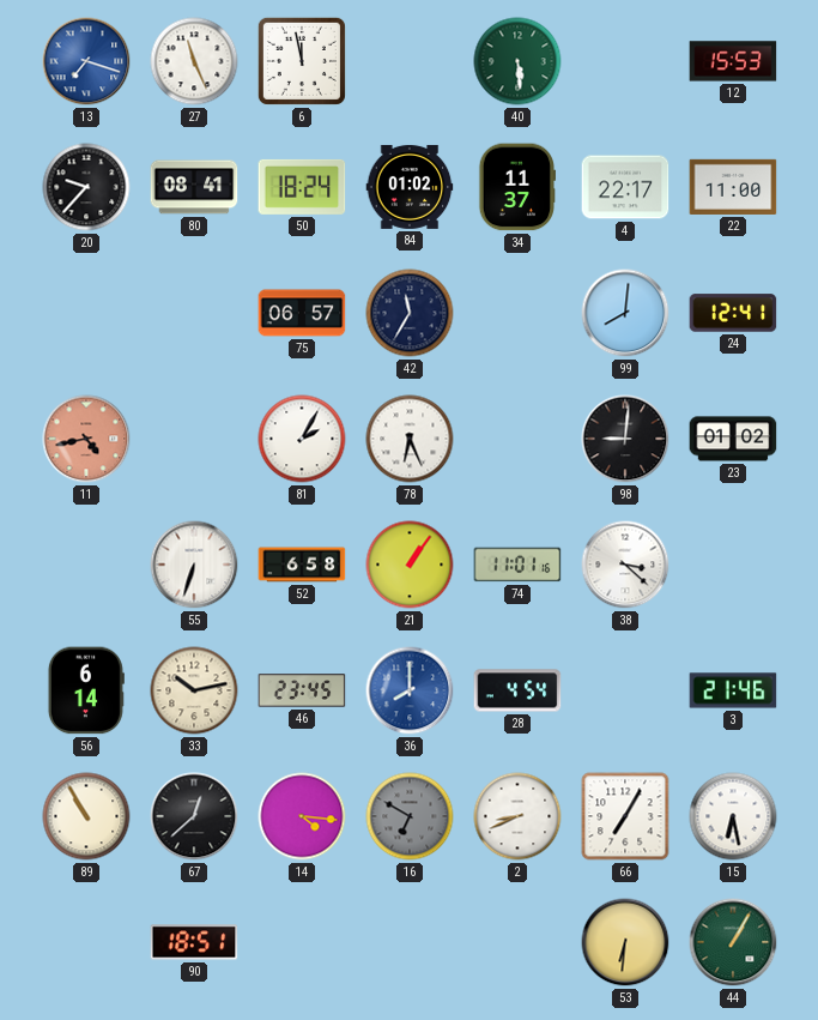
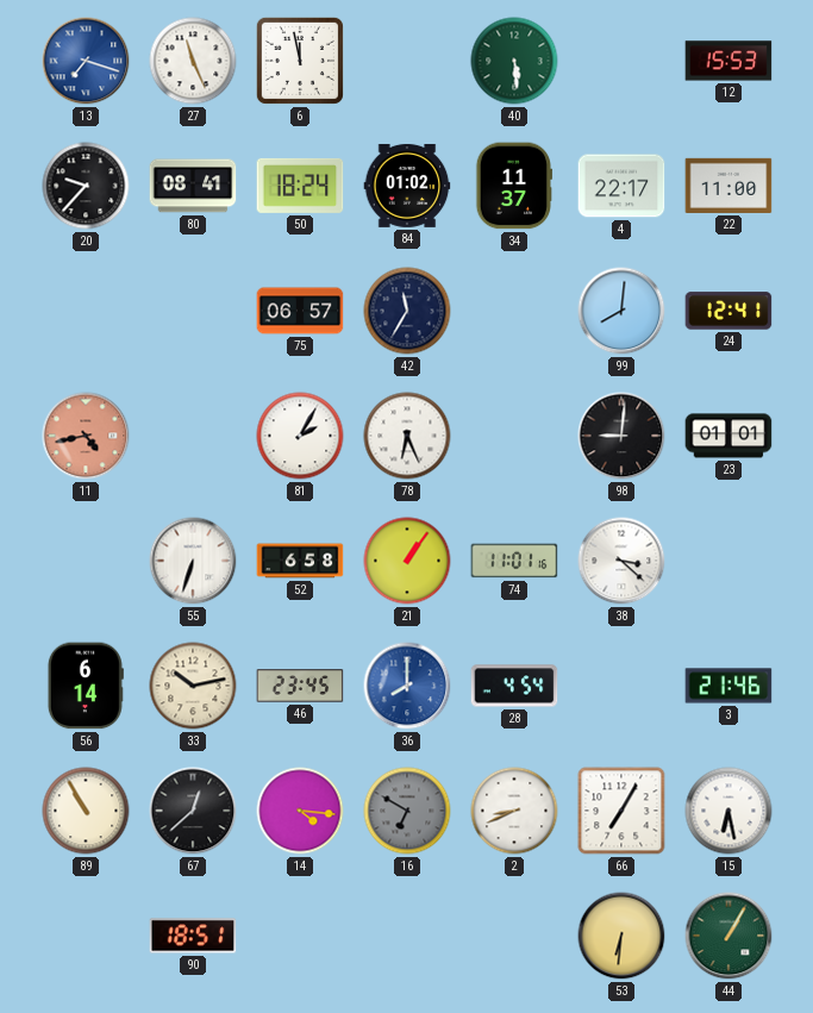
23: 01:02 -> 01:01
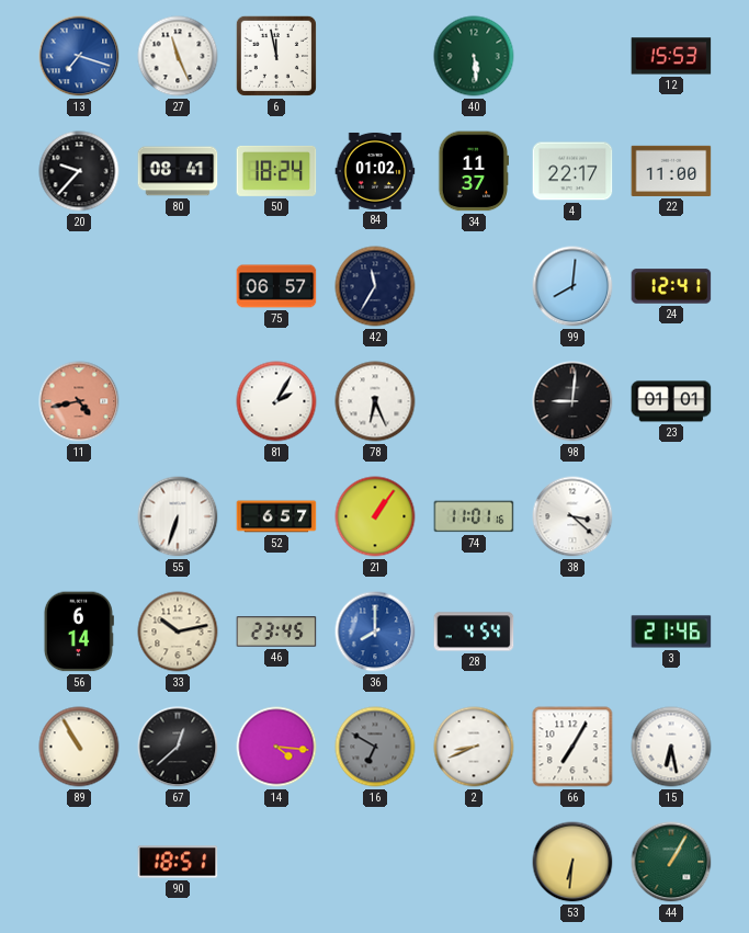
52: 6:58 -> 6:57
